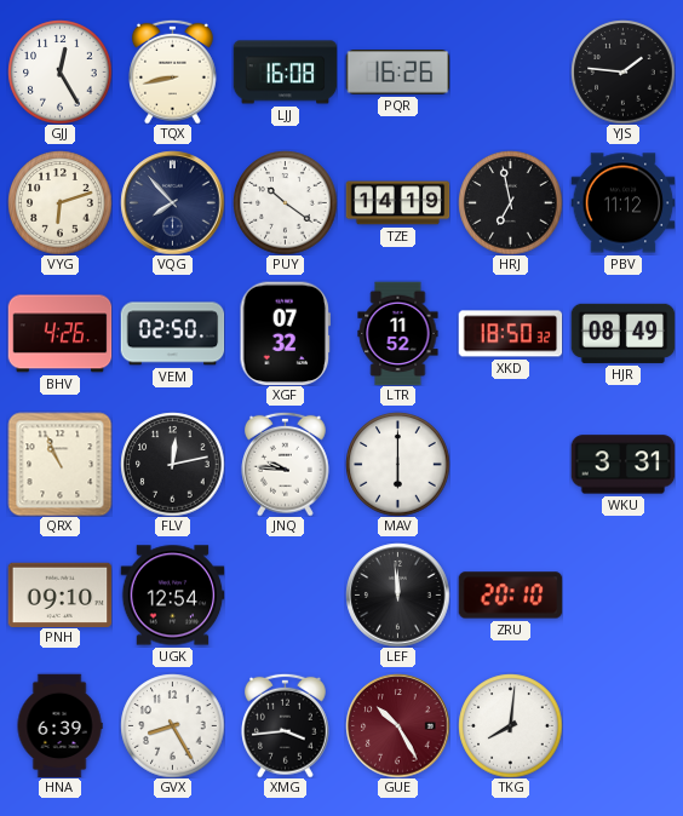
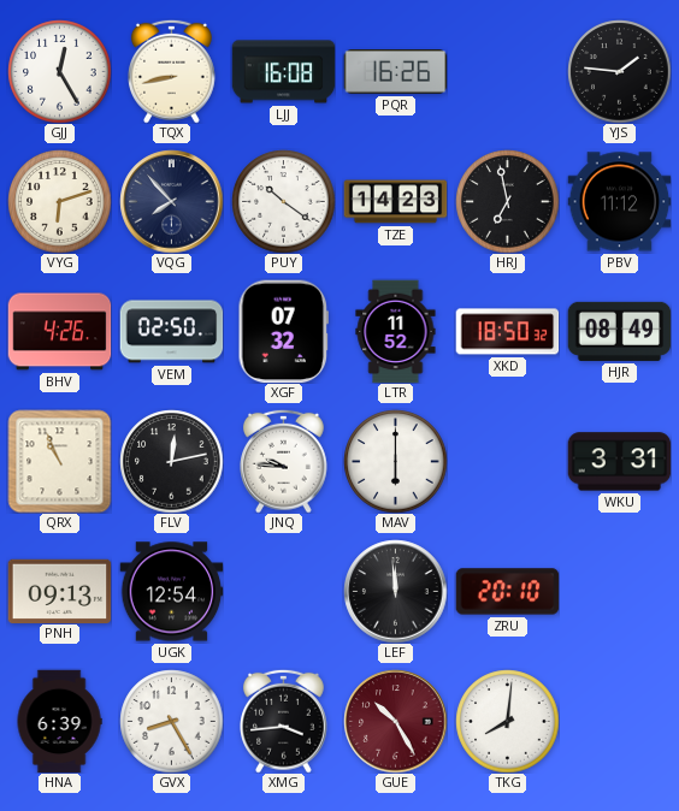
TZE: 14:19 -> 14:23
PNH: 09:10 -> 09:13
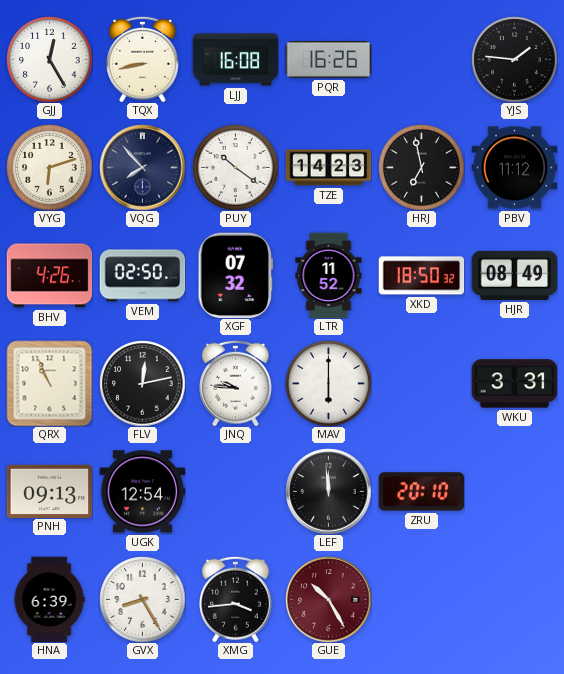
TKG: 8:01 -> none
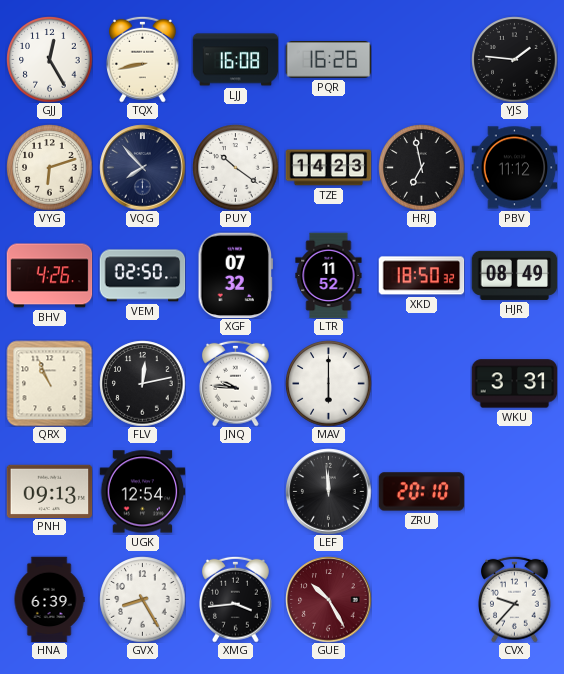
CVX: none -> 9:37
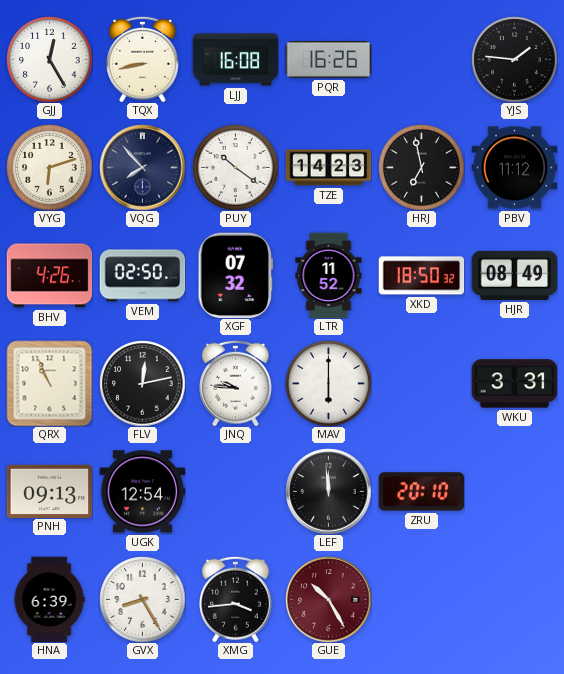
CVX: 9:37 -> none
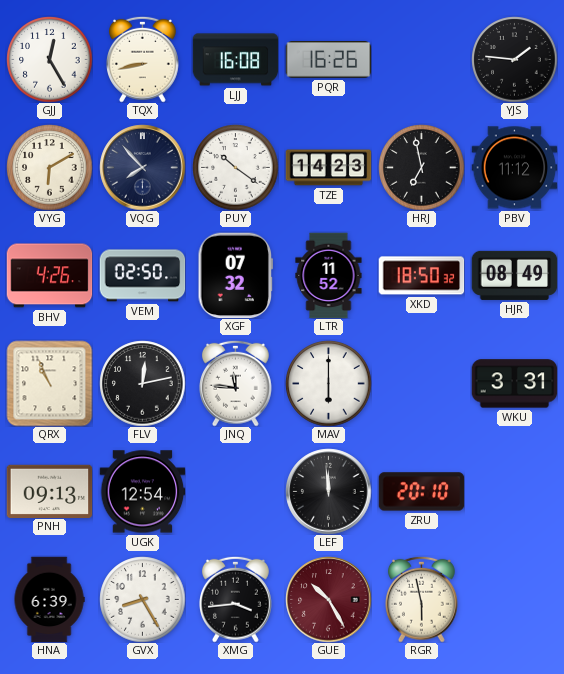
VYG: 6:12 -> 6:10
JNQ: 9:46 -> 11:46
RGR: none -> 5:58
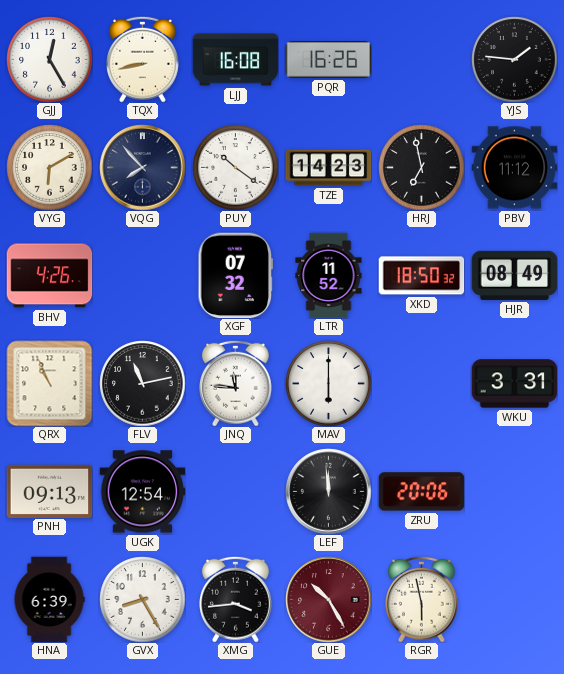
VEM: 02:50 -> none
FLV: 12:13 -> 11:13
ZRU: 20:10 -> 20:06
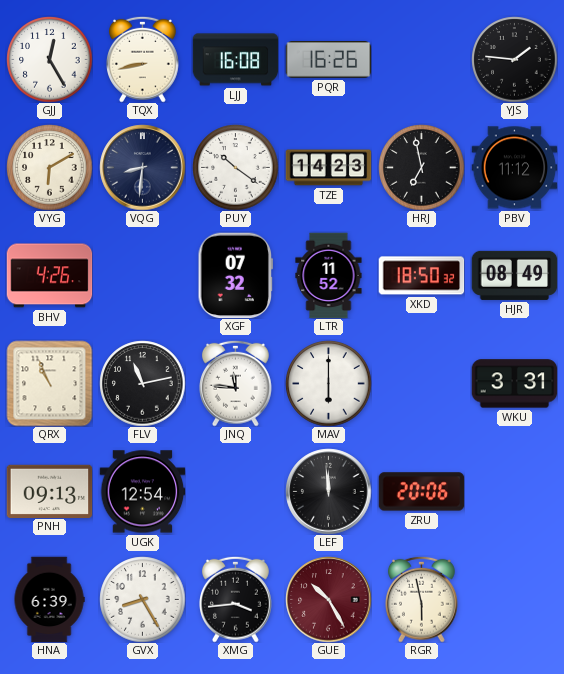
VQG: 7:53 -> 8:31
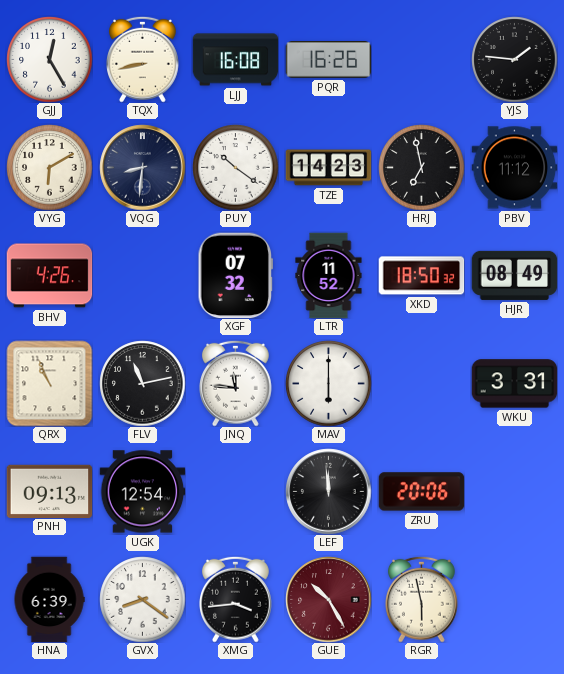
GVX: 8:25 -> 8:21
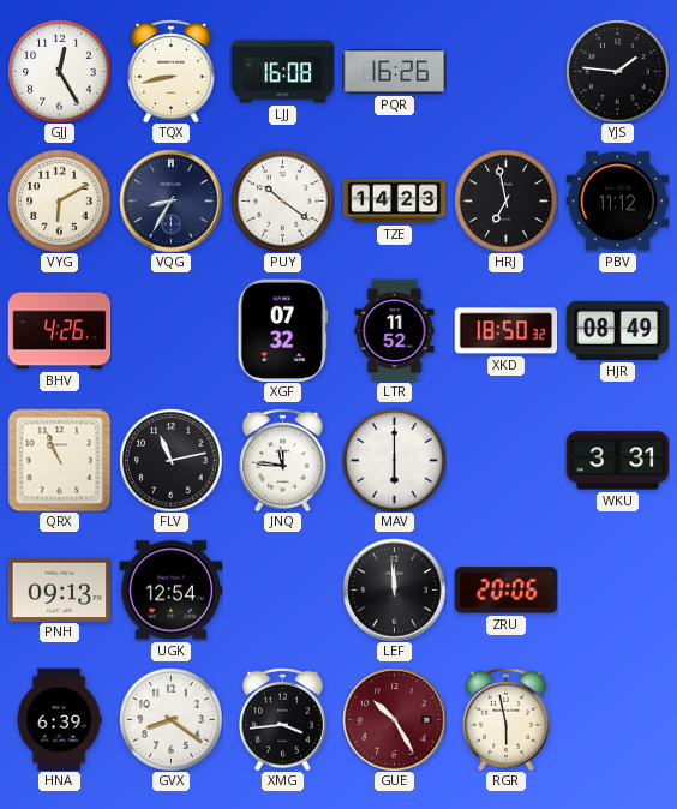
VQG: 8:31 -> 8:35
